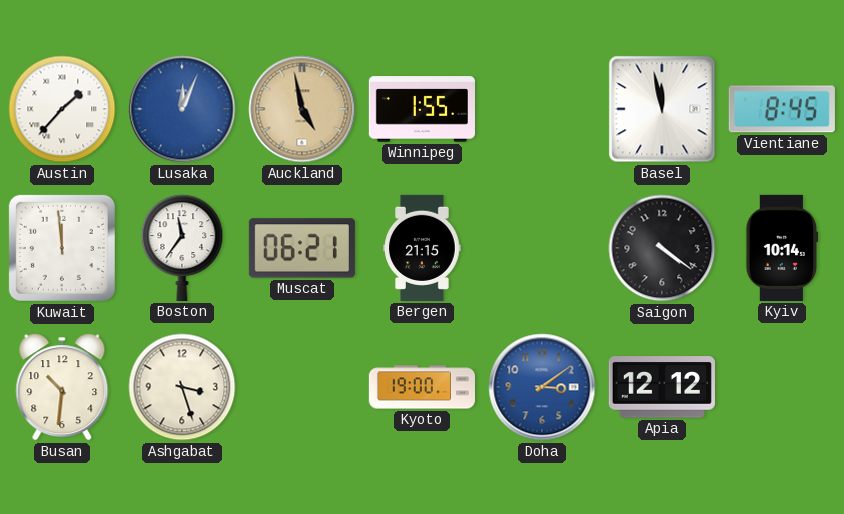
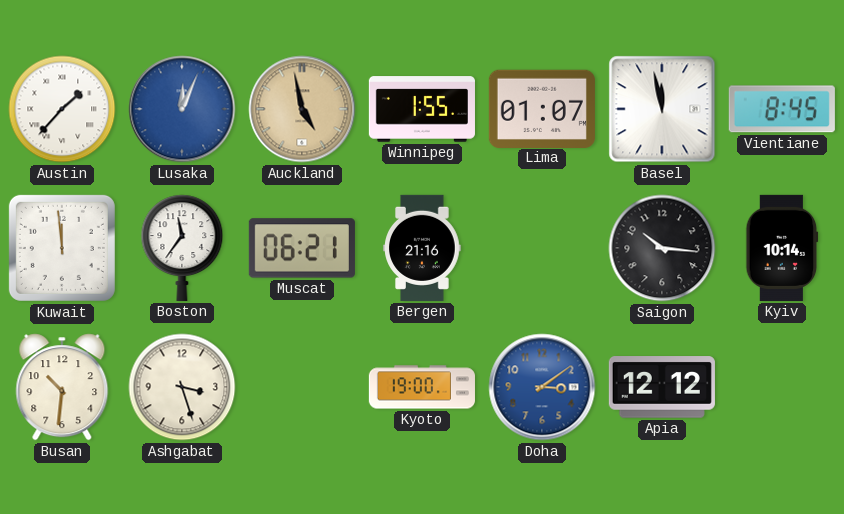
Lima: none -> 01:07
Bergen: 21:15 -> 21:16
Saigon: 4:21 -> 10:16
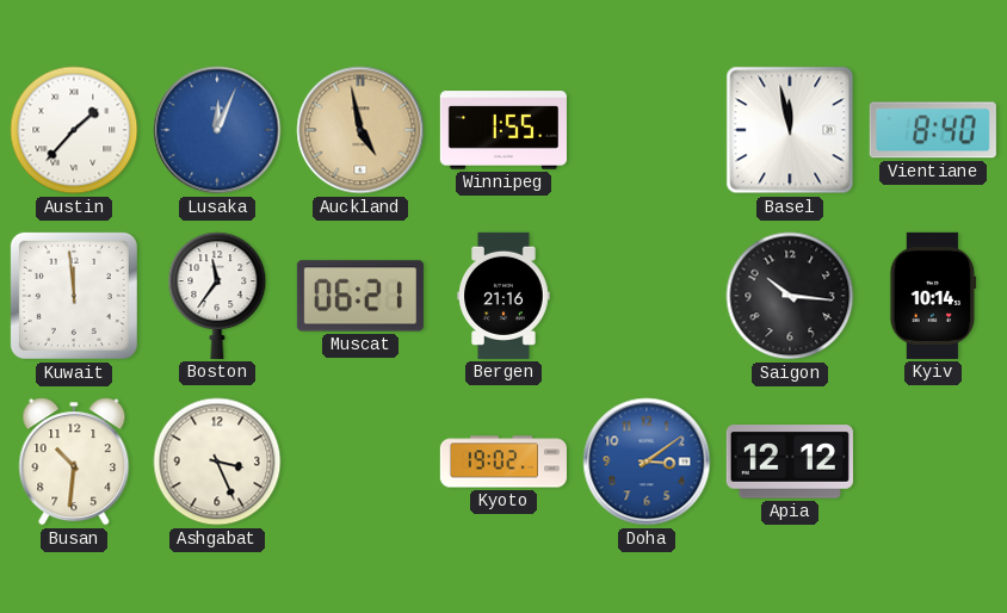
Lima: 01:07 -> none
Vientiane: 8:45 -> 8:40
Ashgabat: 3:27 -> 3:26
Kyoto: 19:00 -> 19:02
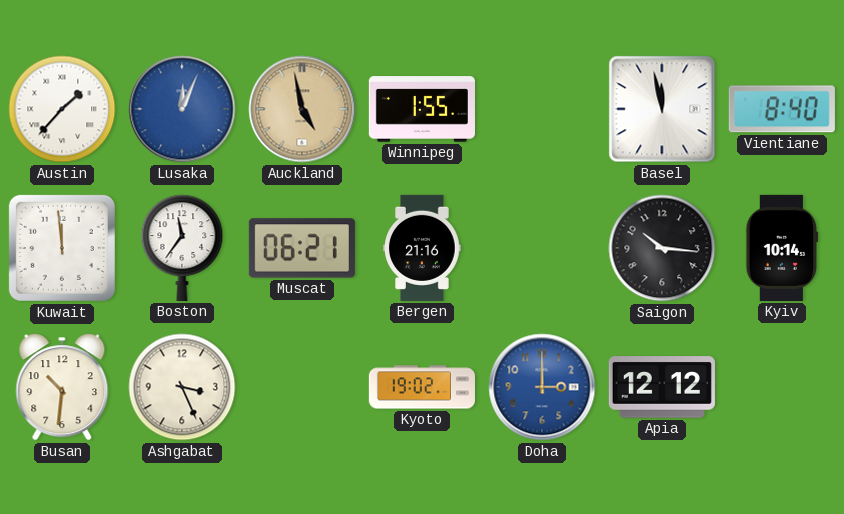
Doha: 3:09 -> 3:00
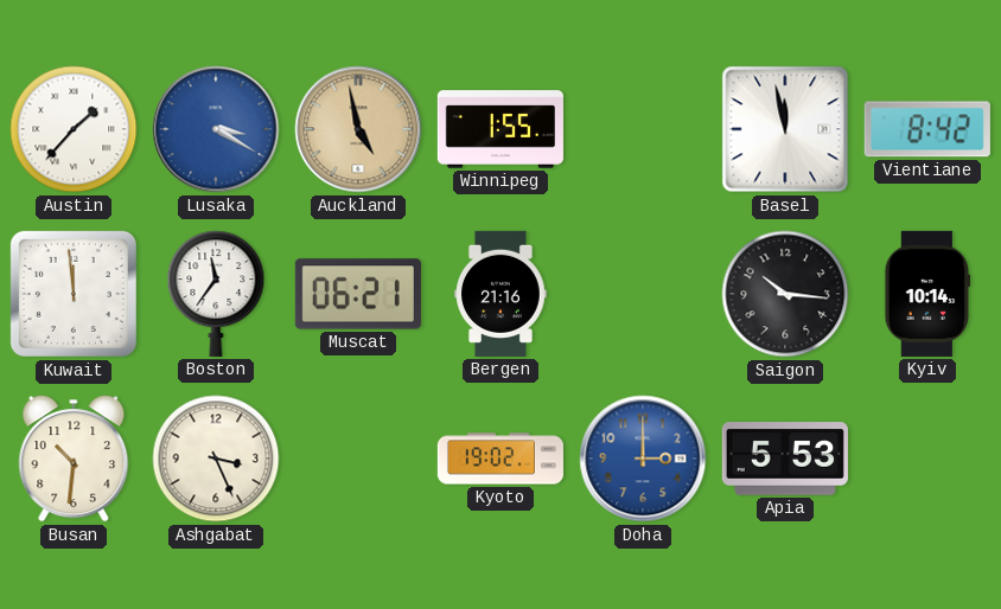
Lusaka: 12:04 -> 3:20
Vientiane: 8:40 -> 8:42
Apia: 12:12 -> 5:53
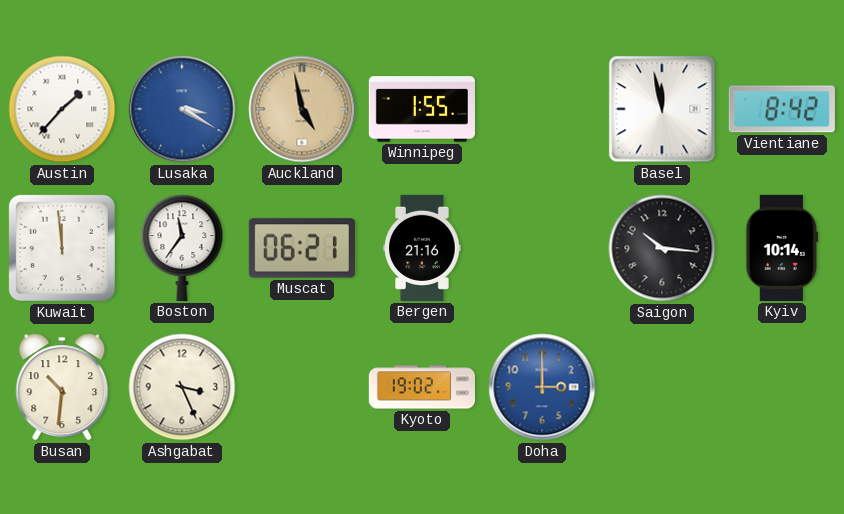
Apia: 5:53 -> none
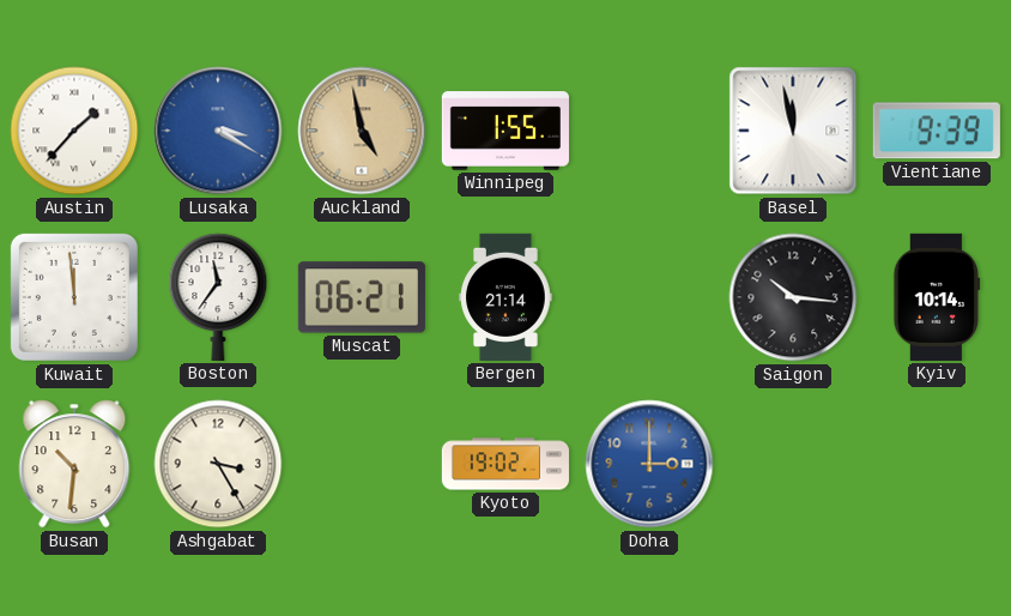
Vientiane: 8:42 -> 9:39
Bergen: 21:16 -> 21:14
Ashgabat: 3:26 -> 3:25
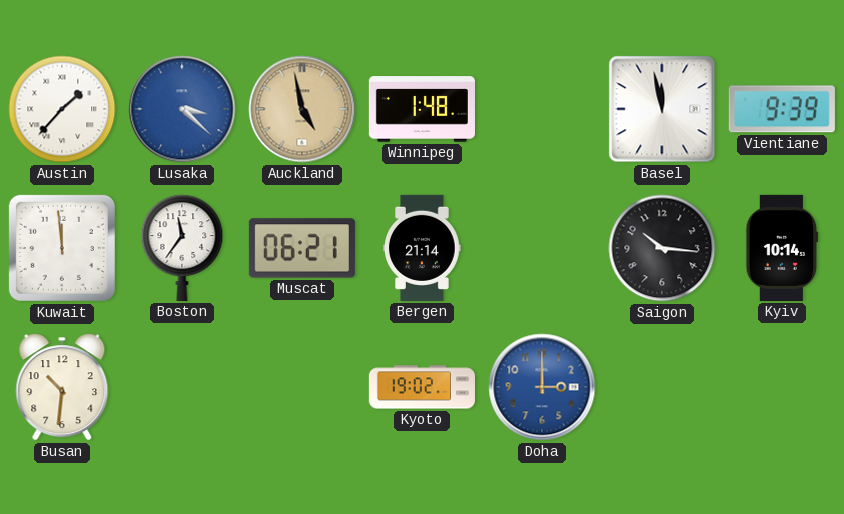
Lusaka: 3:20 -> 3:22
Winnipeg: 1:55 -> 1:48
Ashgabat: 3:25 -> none
